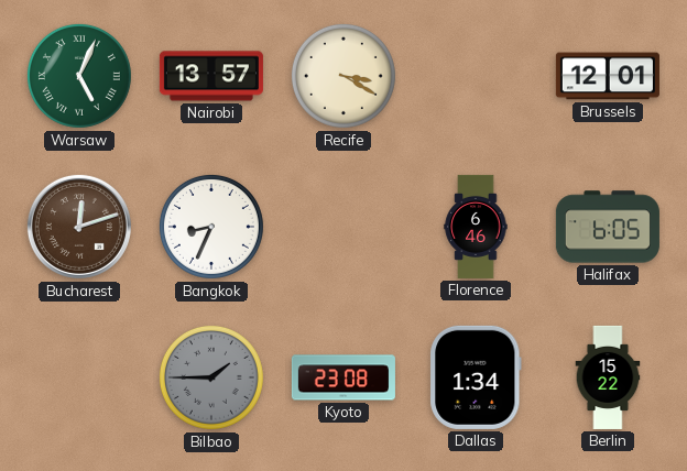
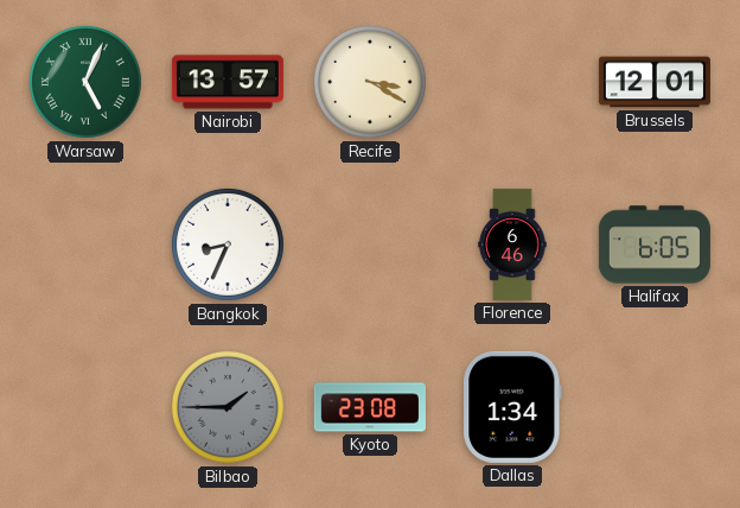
Bucharest: 12:12 -> none
Berlin: 15:22 -> none
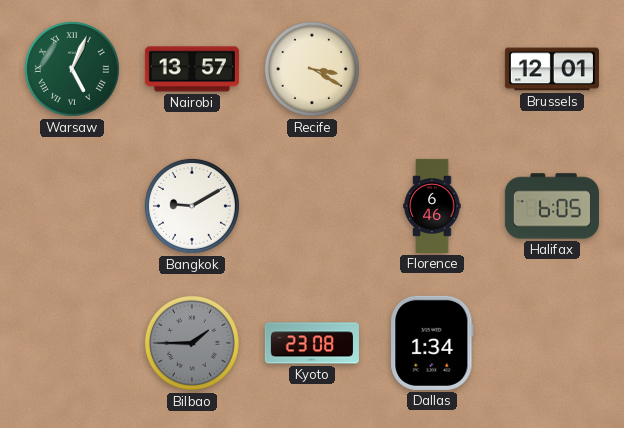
Bangkok: 8:34 -> 9:10
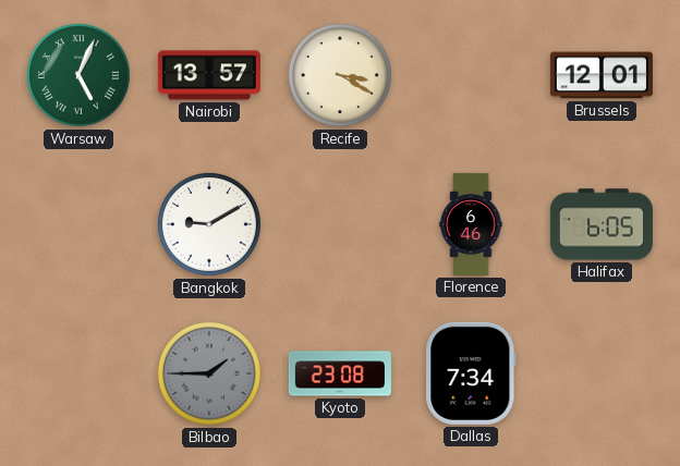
Dallas: 1:34 -> 7:34
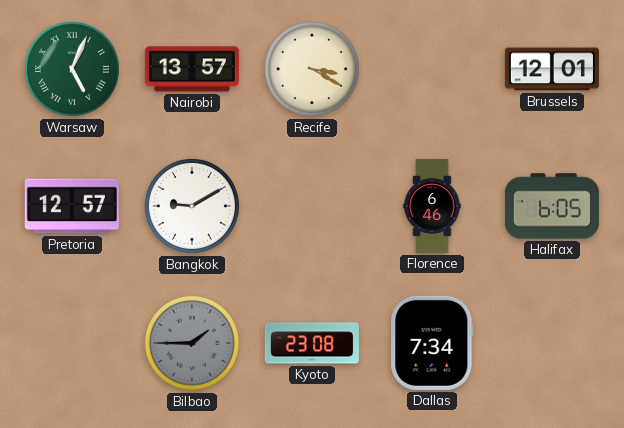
Pretoria: none -> 12:57
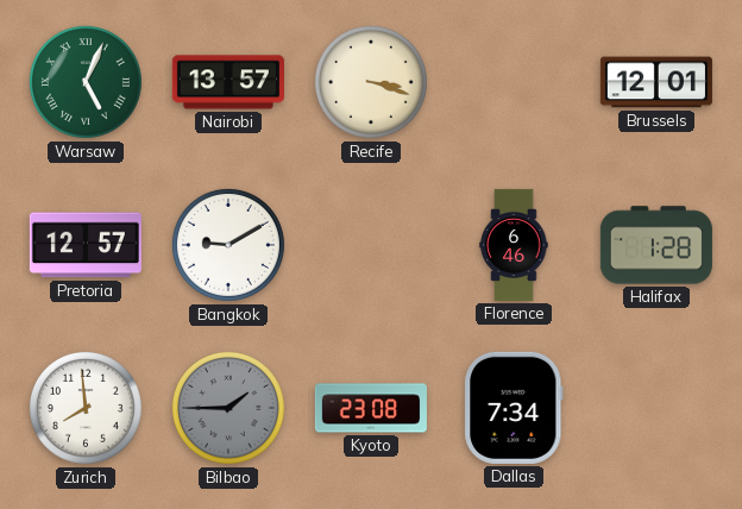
Recife: 3:20 -> 3:18
Halifax: 6:05 -> 1:28
Zurich: none -> 7:59
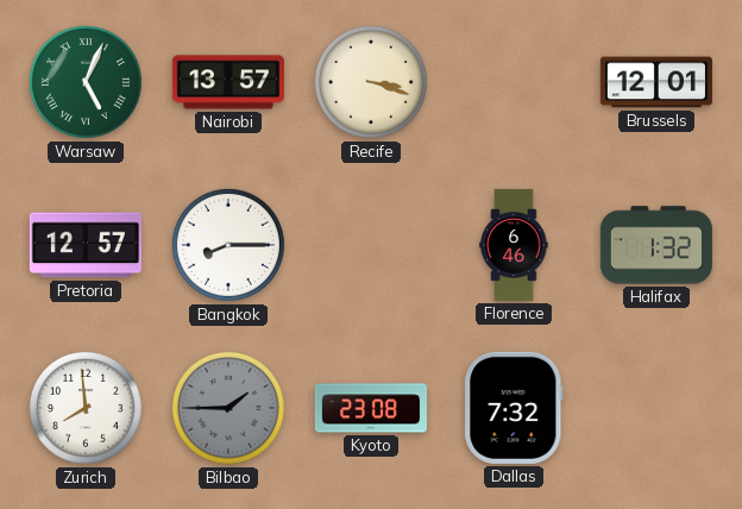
Bangkok: 9:10 -> 8:15
Halifax: 1:28 -> 1:32
Dallas: 7:34 -> 7:32
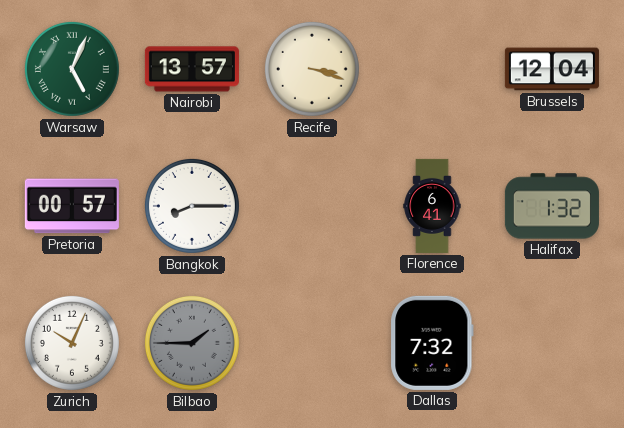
Brussels: 12:01 -> 12:04
Pretoria: 12:57 -> 00:57
Florence: 6:46 -> 6:41
Zurich: 7:59 -> 10:04
Kyoto: 23:08 -> none
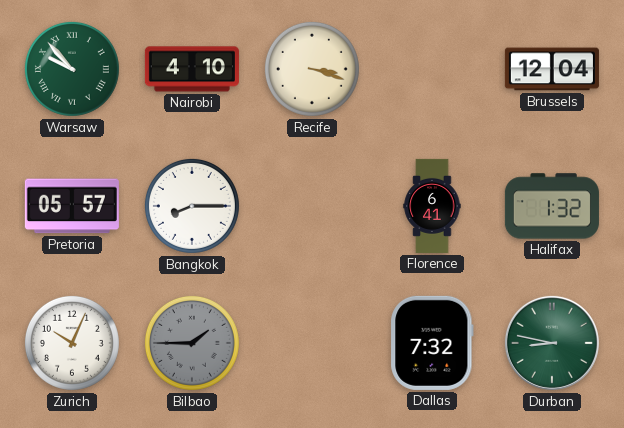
Warsaw: 5:04 -> 9:53
Nairobi: 13:57 -> 4:10
Pretoria: 00:57 -> 05:57
Durban: none -> 8:47
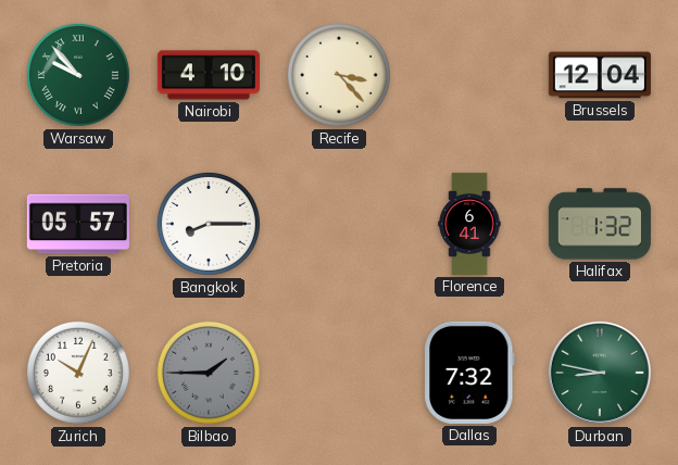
Recife: 3:18 -> 3:23
